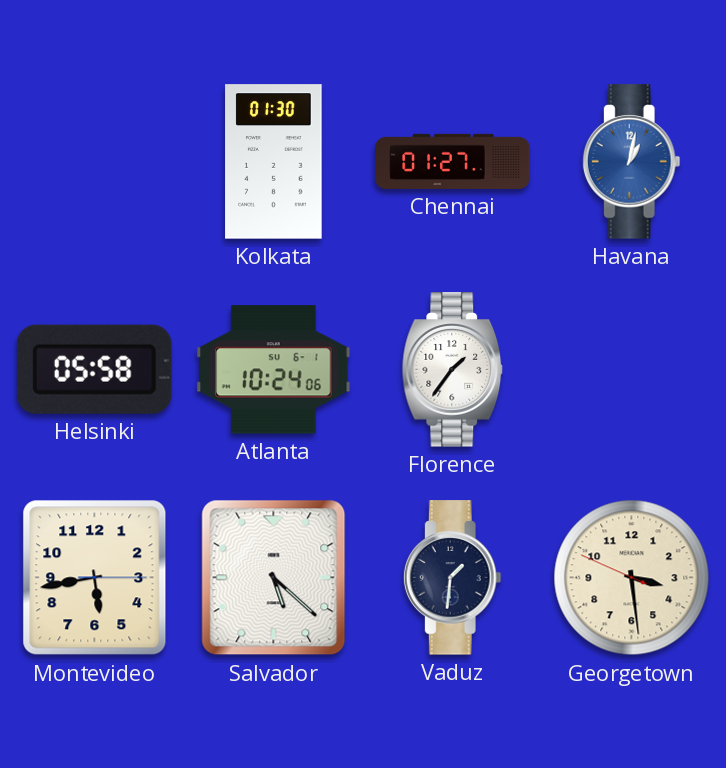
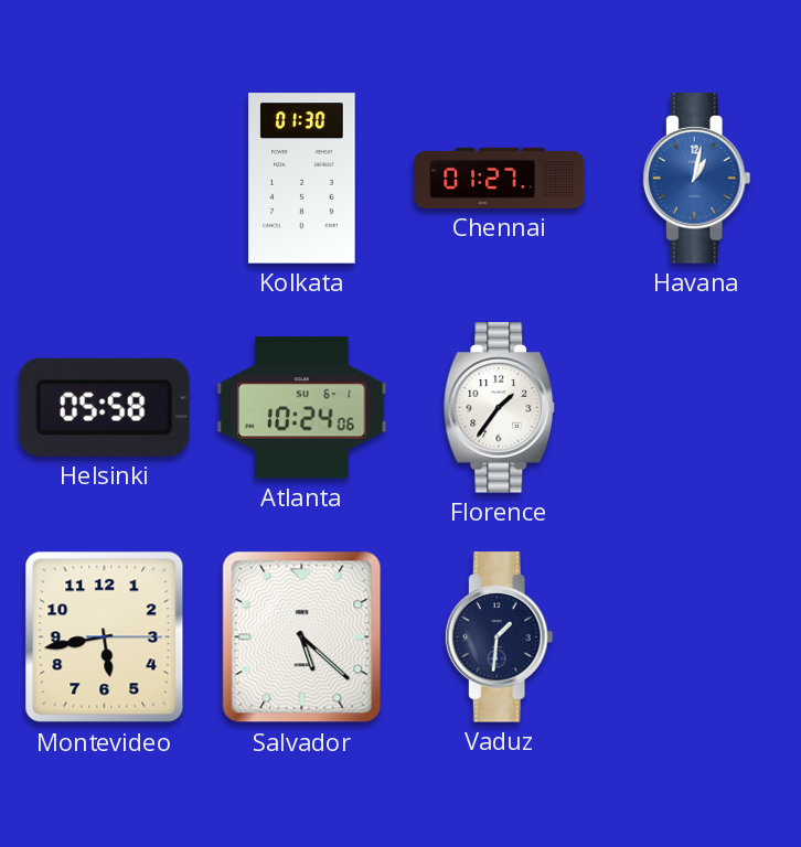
Georgetown: 3:28 -> none
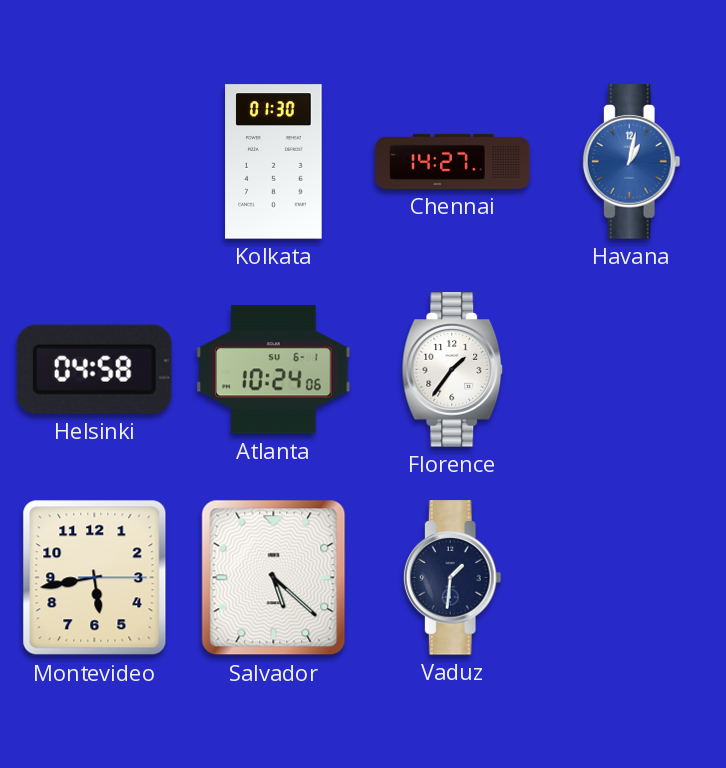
Chennai: 01:27 -> 14:27
Helsinki: 05:58 -> 04:58
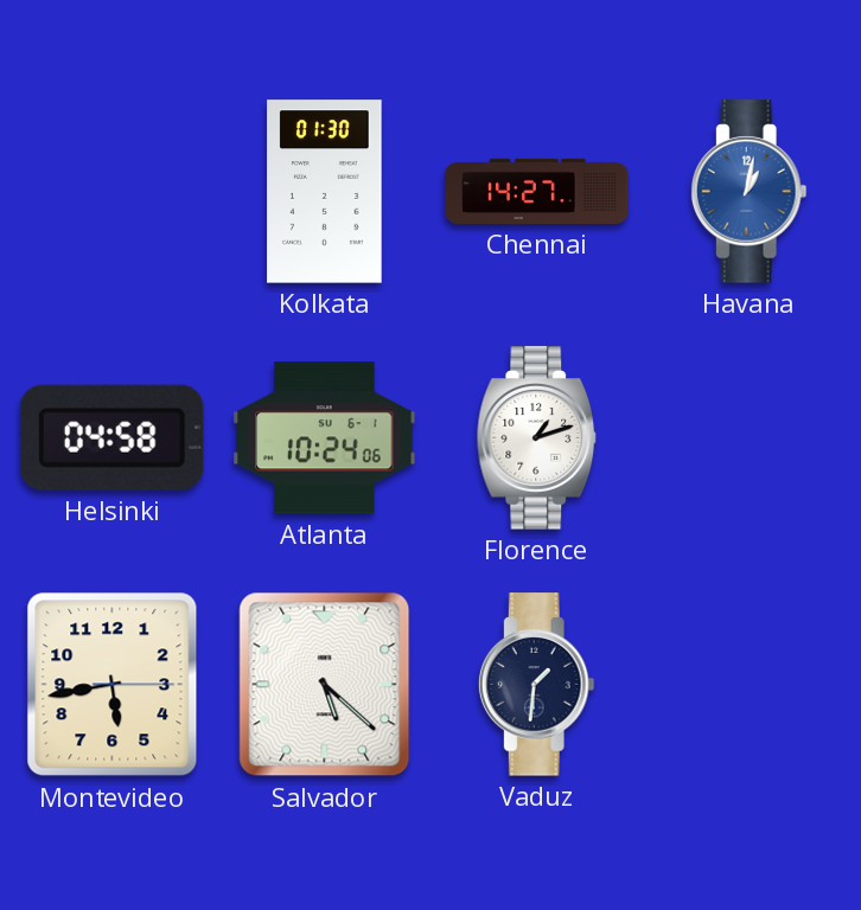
Florence: 1:36 -> 1:12
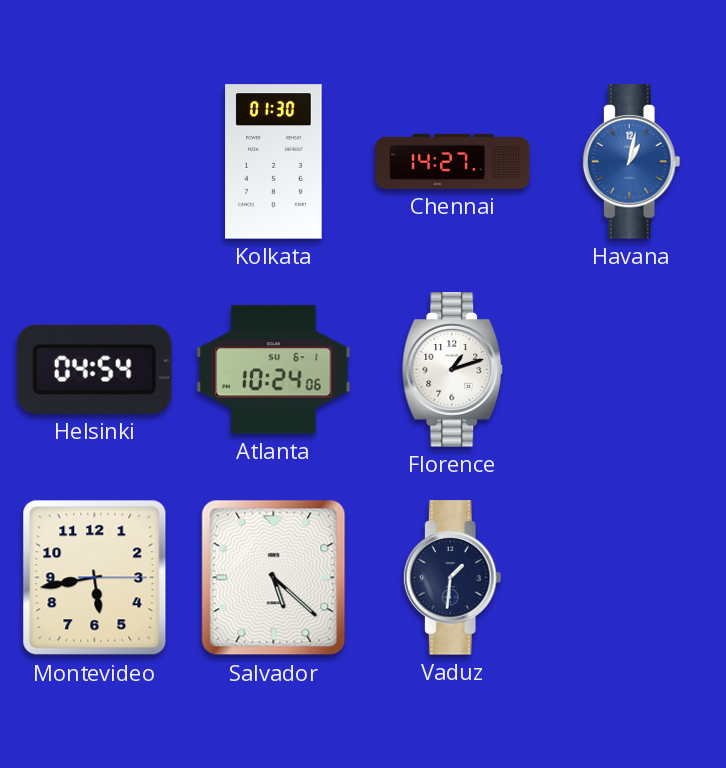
Helsinki: 04:58 -> 04:54
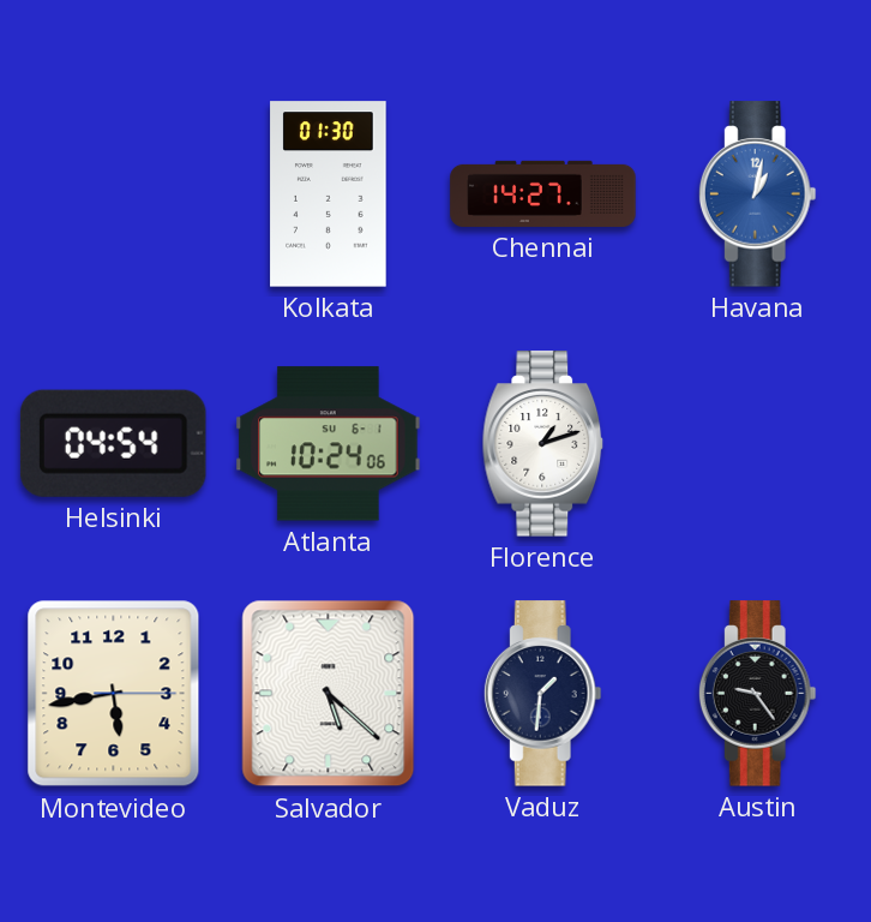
Austin: none -> 9:24
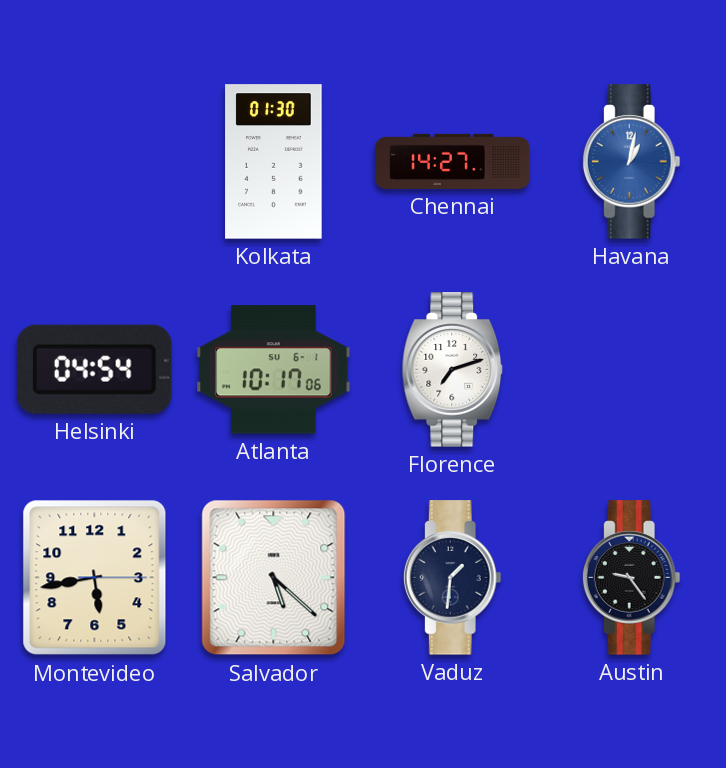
Atlanta: 10:24 -> 10:17
Florence: 1:12 -> 7:12
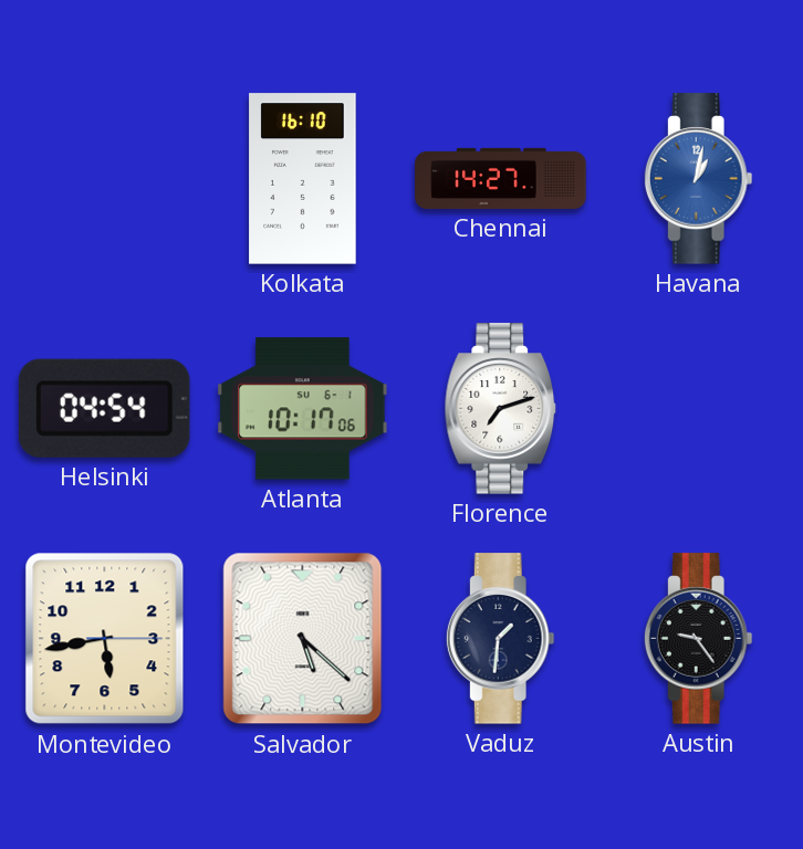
Kolkata: 01:30 -> 16:10
